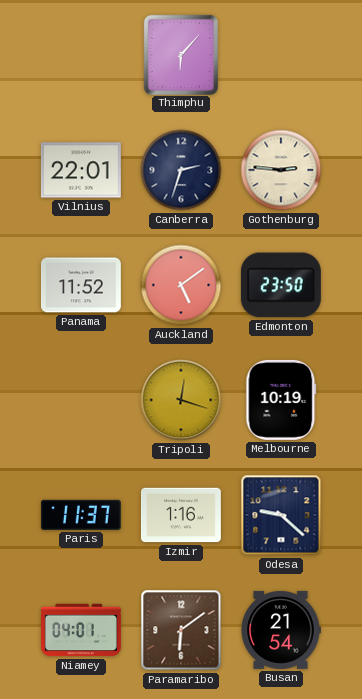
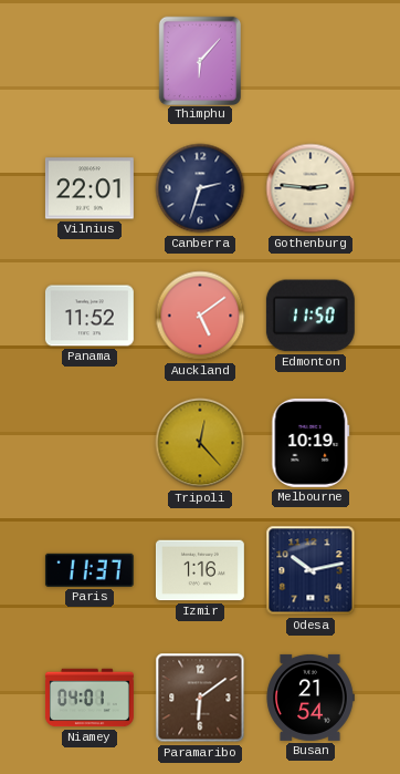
Edmonton: 23:50 -> 11:50
Tripoli: 12:18 -> 12:23
Odesa: 9:22 -> 10:13
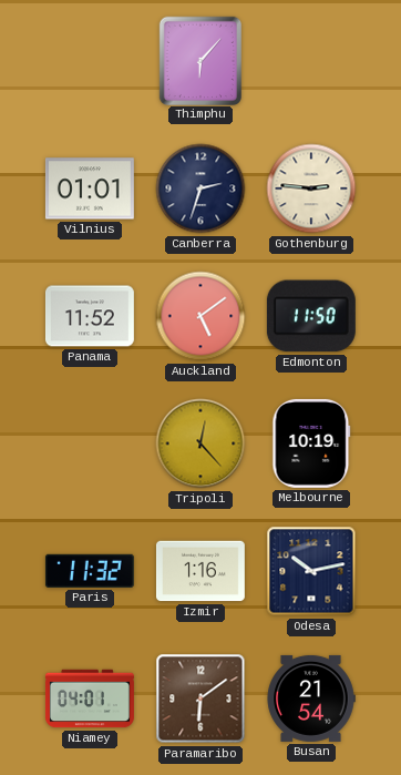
Vilnius: 22:01 -> 01:01
Paris: 11:37 -> 11:32
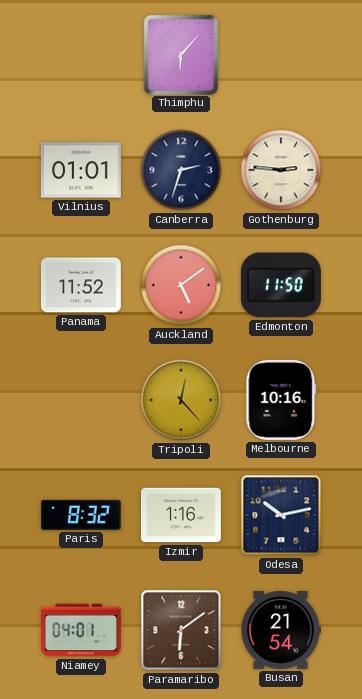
Melbourne: 10:19 -> 10:16
Paris: 11:32 -> 8:32
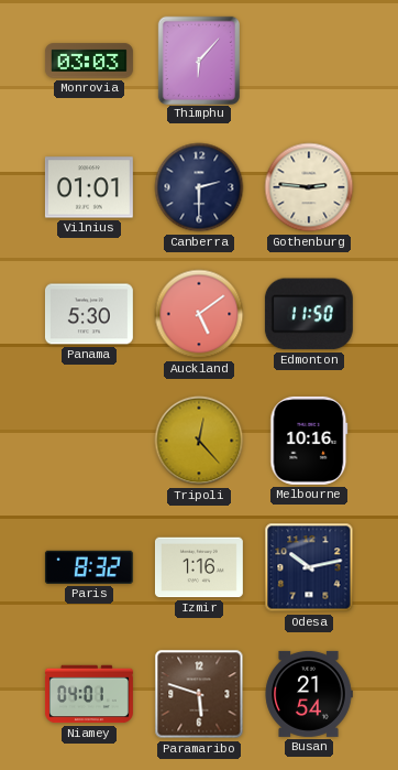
Monrovia: none -> 03:03
Canberra: 2:33 -> 2:30
Panama: 11:52 -> 5:30
Paramaribo: 6:09 -> 5:48
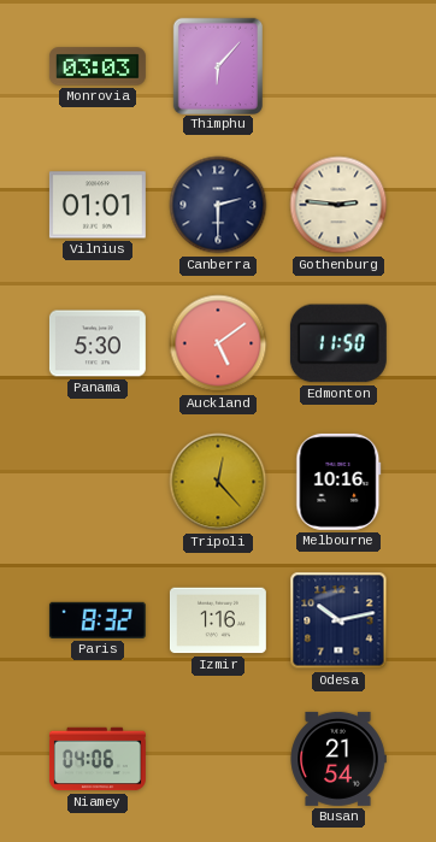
Niamey: 04:01 -> 04:06
Paramaribo: 5:48 -> none
